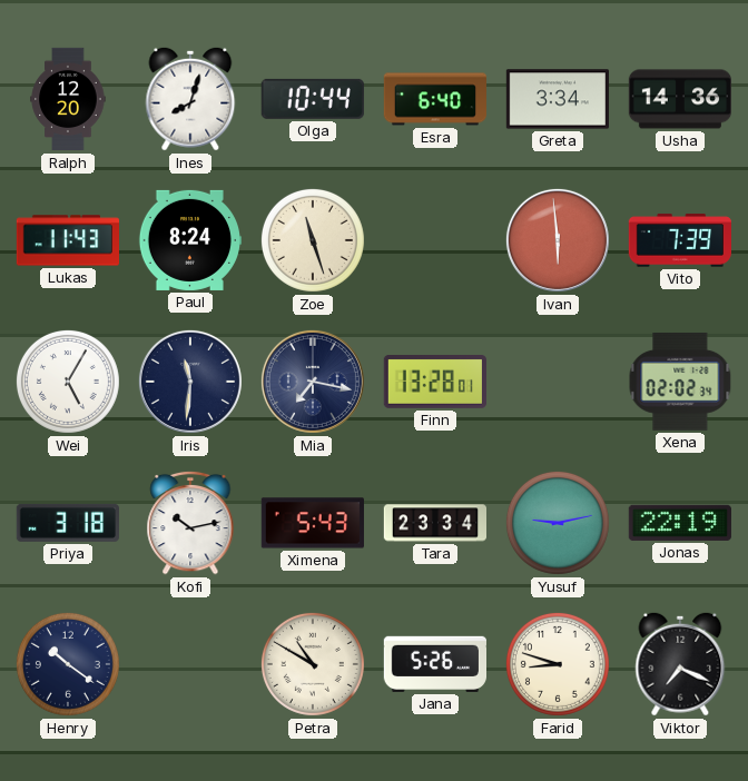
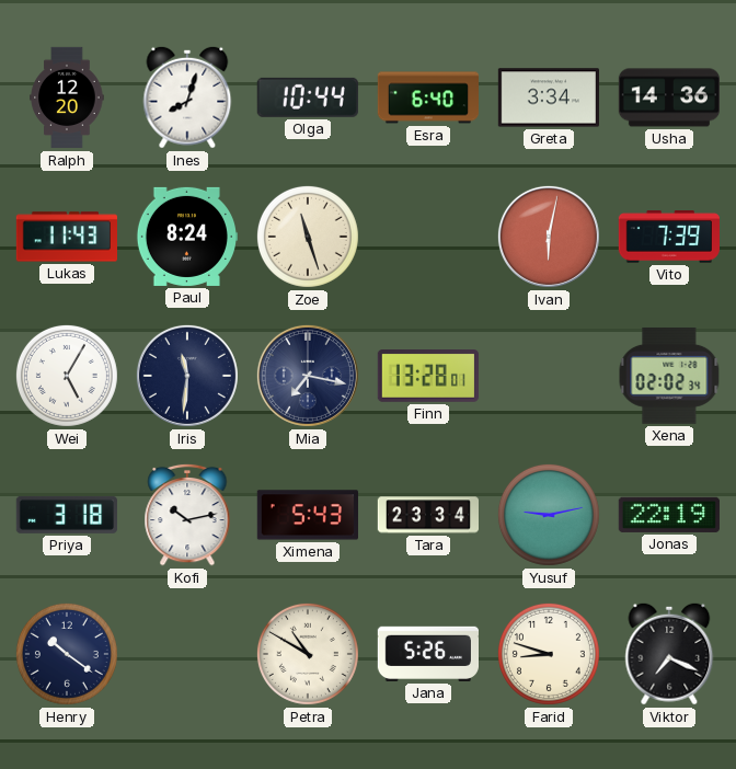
Ivan: 5:59 -> 6:02
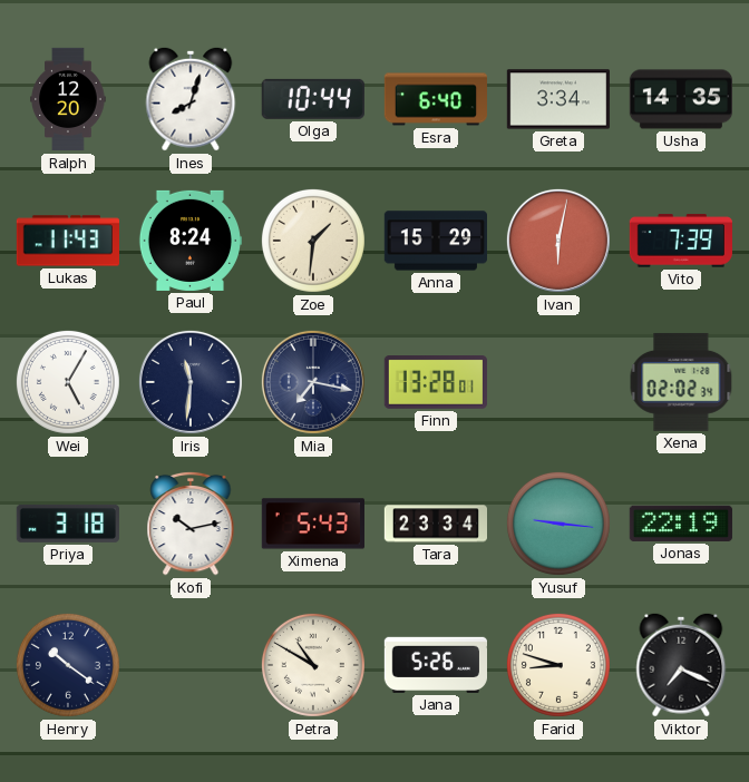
Usha: 14:36 -> 14:35
Zoe: 11:27 -> 1:31
Anna: none -> 15:29
Yusuf: 9:13 -> 9:16
